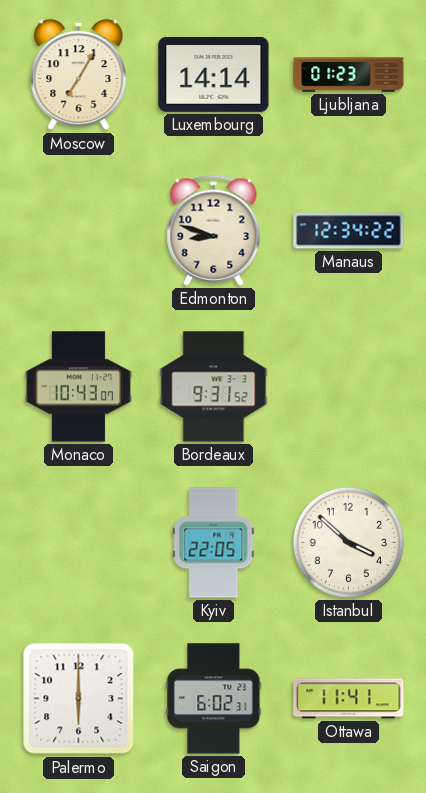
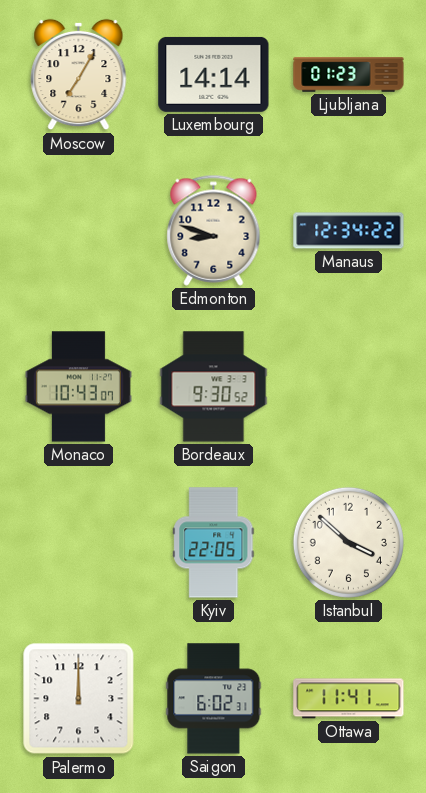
Bordeaux: 9:31 -> 9:30
Palermo: 6:00 -> 12:00
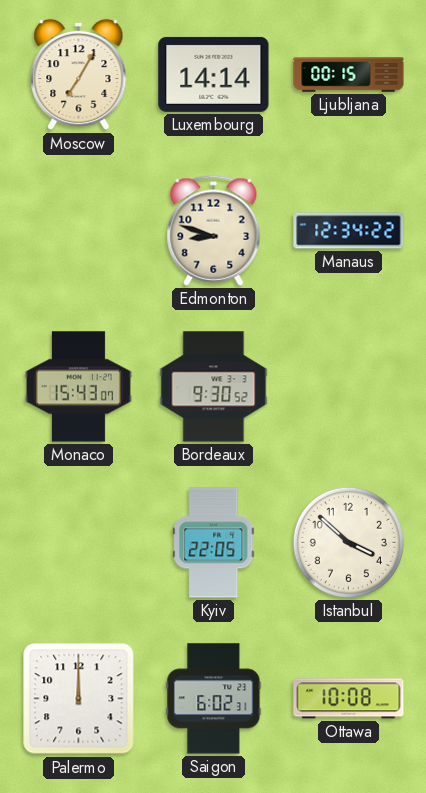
Ljubljana: 01:23 -> 00:15
Monaco: 10:43 -> 15:43
Ottawa: 11:41 -> 10:08
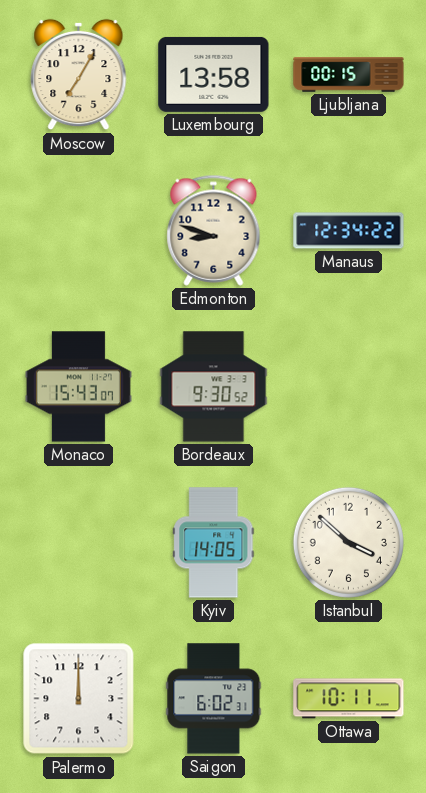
Luxembourg: 14:14 -> 13:58
Kyiv: 22:05 -> 14:05
Ottawa: 10:08 -> 10:11
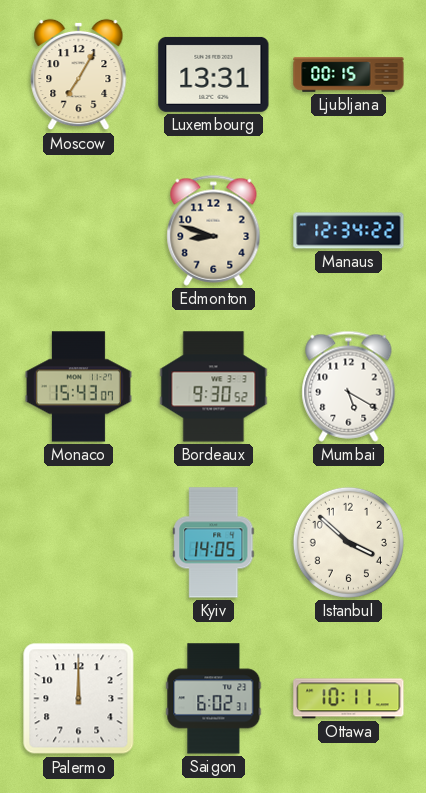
Luxembourg: 13:58 -> 13:31
Mumbai: none -> 5:20
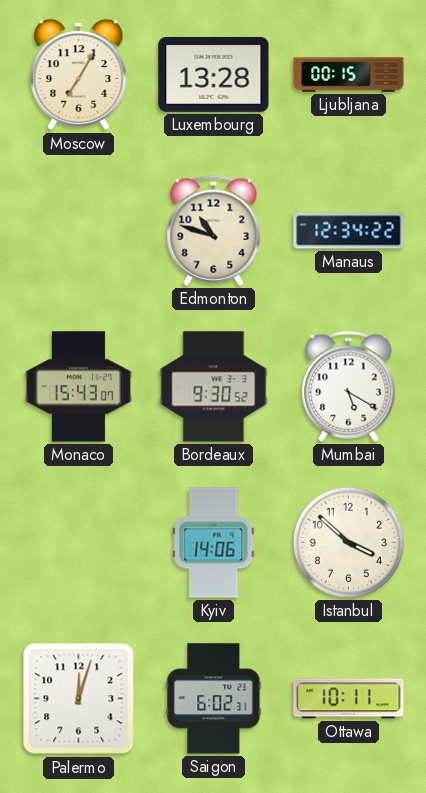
Luxembourg: 13:31 -> 13:28
Edmonton: 8:48 -> 10:48
Kyiv: 14:05 -> 14:06
Palermo: 12:00 -> 12:03
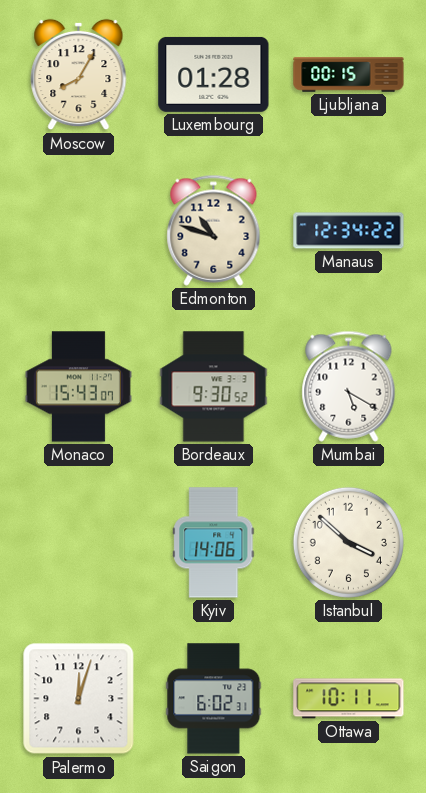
Moscow: 7:05 -> 8:05
Luxembourg: 13:28 -> 01:28
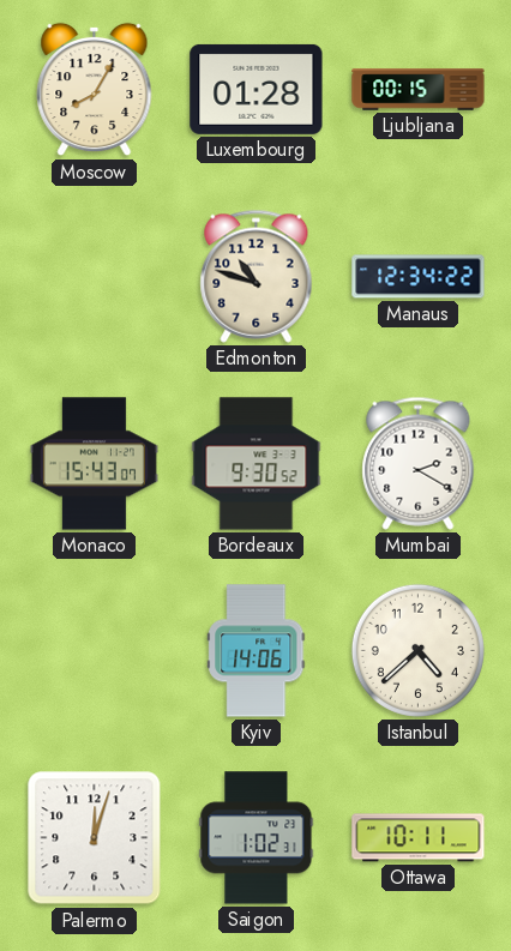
Mumbai: 5:20 -> 2:20
Istanbul: 3:52 -> 4:38
Saigon: 6:02 -> 1:02
